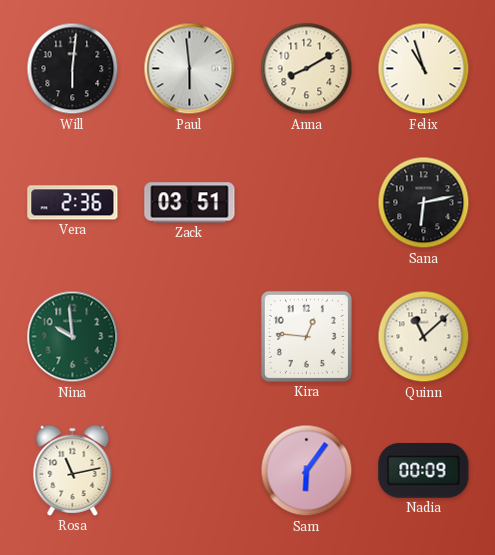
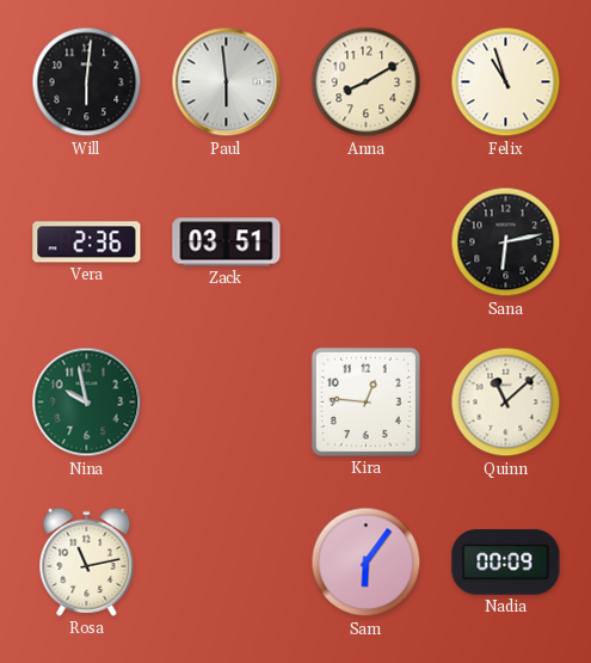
Nina: 9:59 -> 9:58
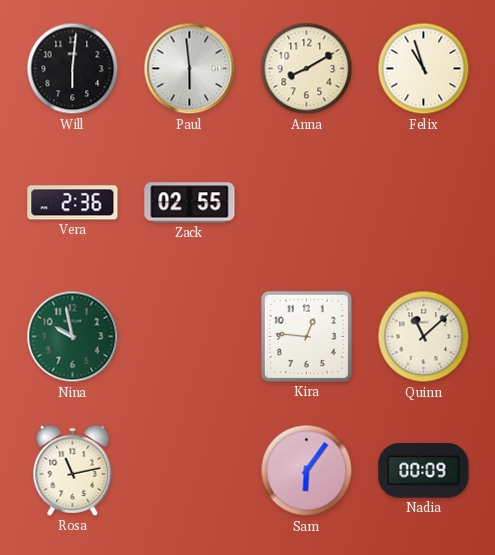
Zack: 03:51 -> 02:55
Sana: 6:13 -> none
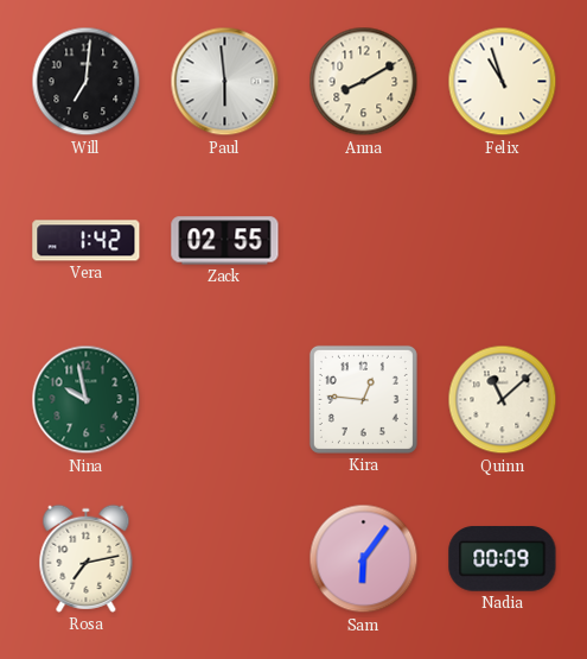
Will: 6:01 -> 7:01
Vera: 2:36 -> 1:42
Rosa: 11:13 -> 7:13
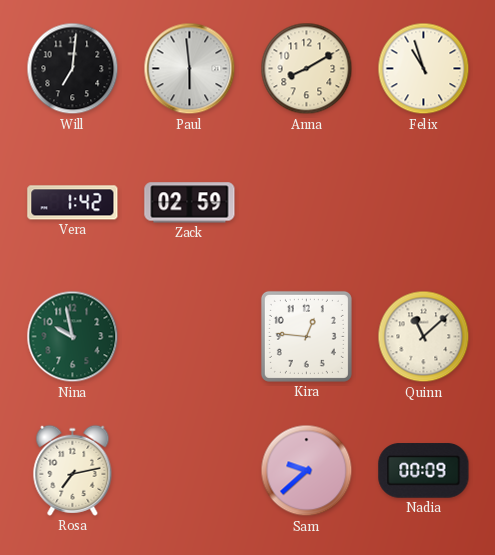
Zack: 02:55 -> 02:59
Sam: 6:06 -> 9:38
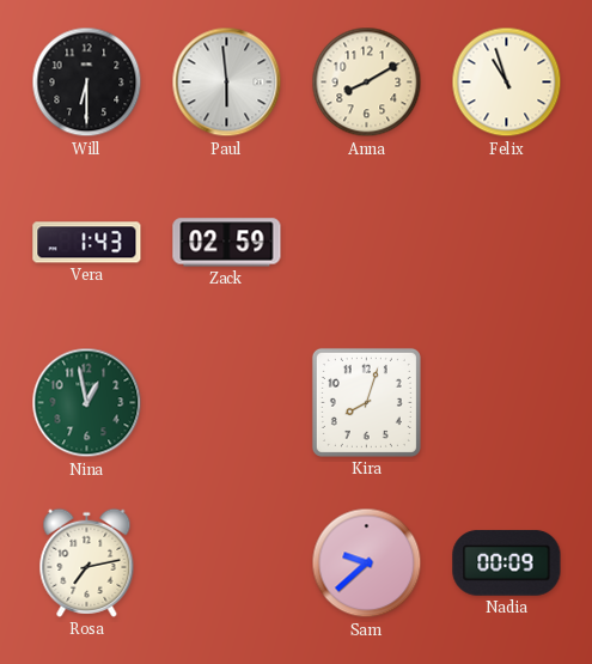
Will: 7:01 -> 6:30
Vera: 1:42 -> 1:43
Nina: 9:58 -> 12:58
Kira: 12:46 -> 8:03
Quinn: 11:08 -> none
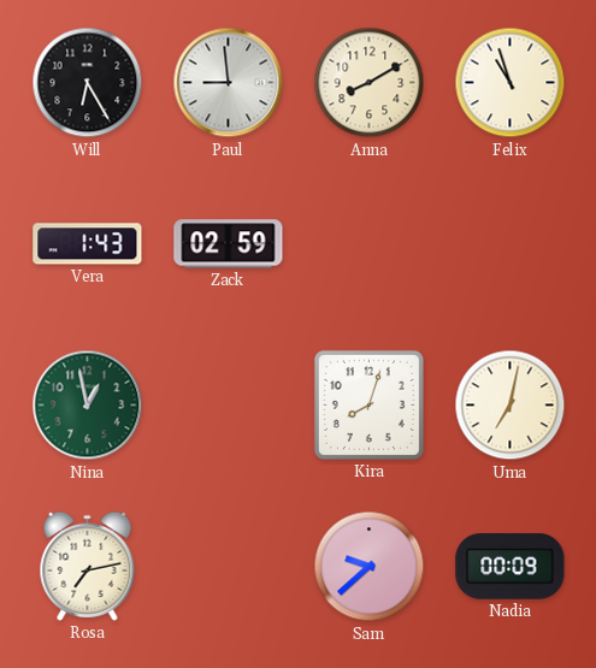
Will: 6:30 -> 6:25
Paul: 5:59 -> 8:59
Uma: none -> 7:02
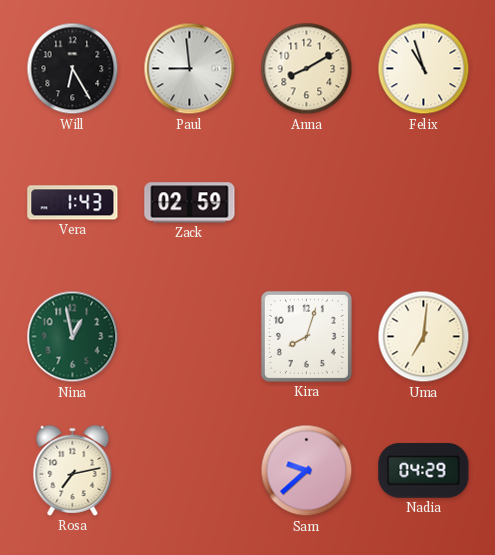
Uma: 7:02 -> 7:01
Nadia: 00:09 -> 04:29
